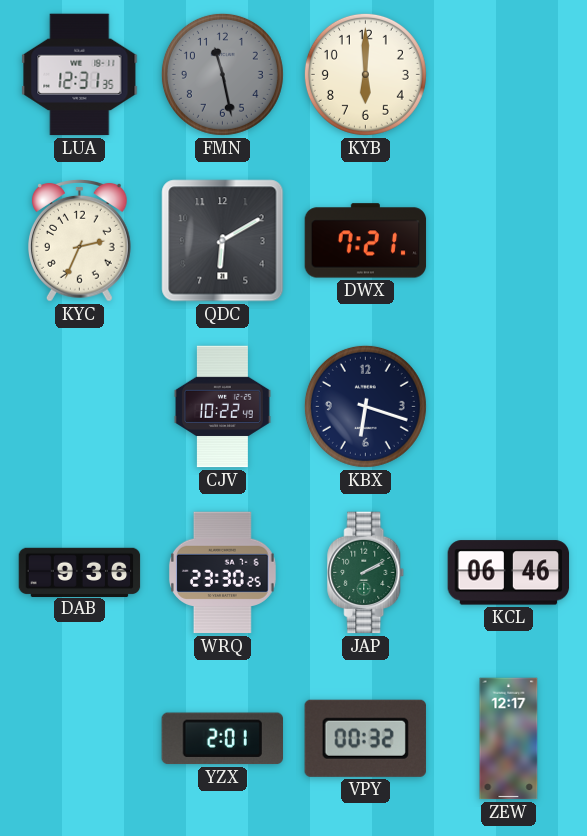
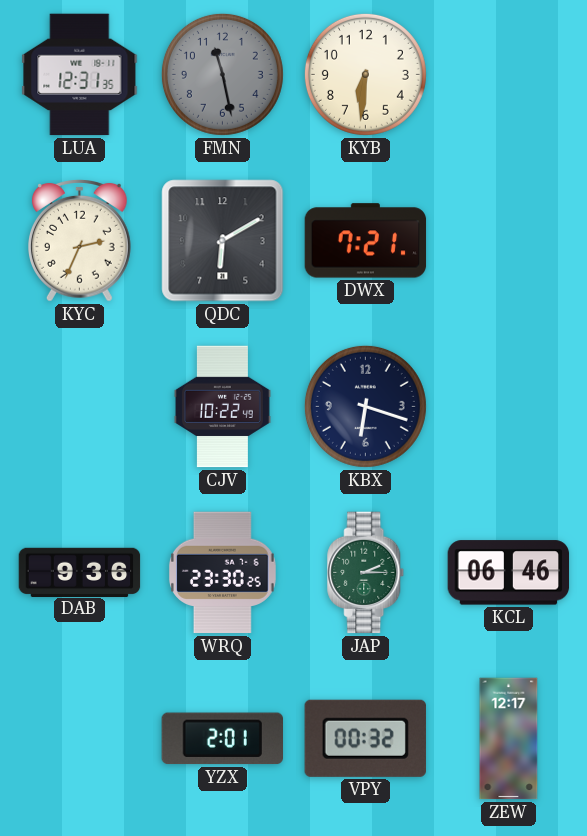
KYB: 6:00 -> 6:31
JAP: 2:10 -> 2:15
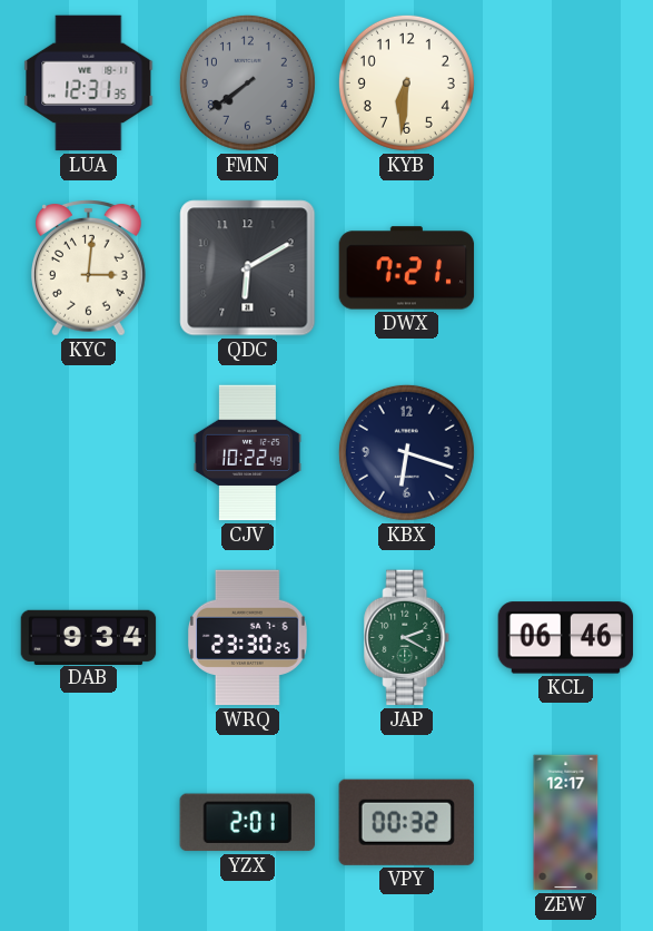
FMN: 11:28 -> 7:39
KYC: 2:34 -> 3:01
DAB: 9:36 -> 9:34
JAP: 2:15 -> 2:20
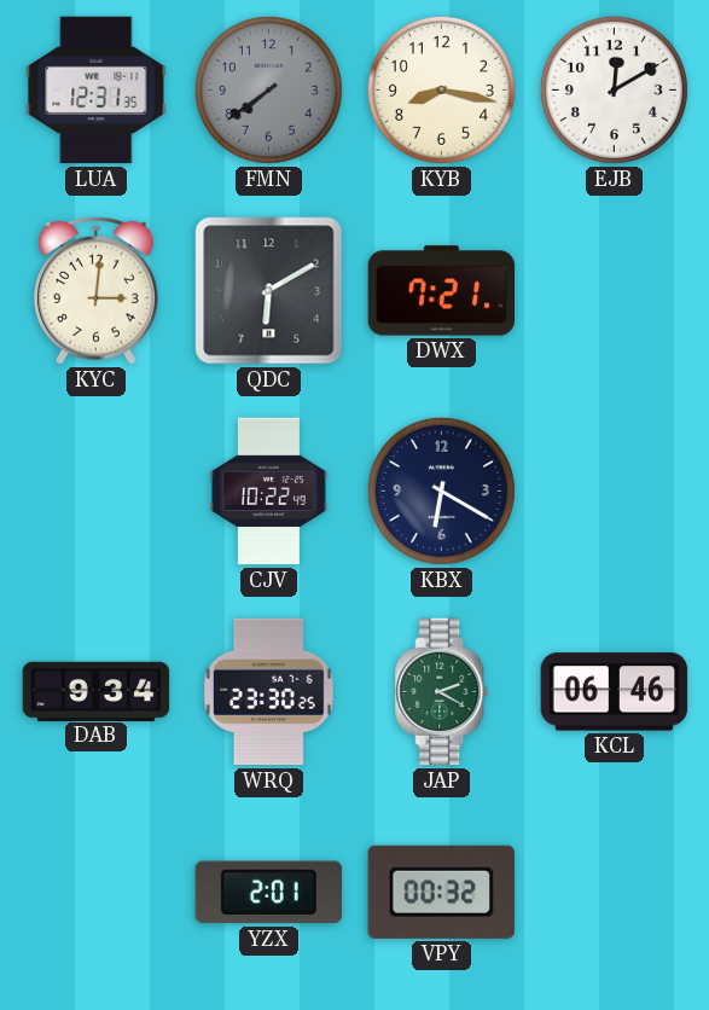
KYB: 6:31 -> 8:17
EJB: none -> 12:10
KBX: 6:18 -> 6:20
ZEW: 12:17 -> none
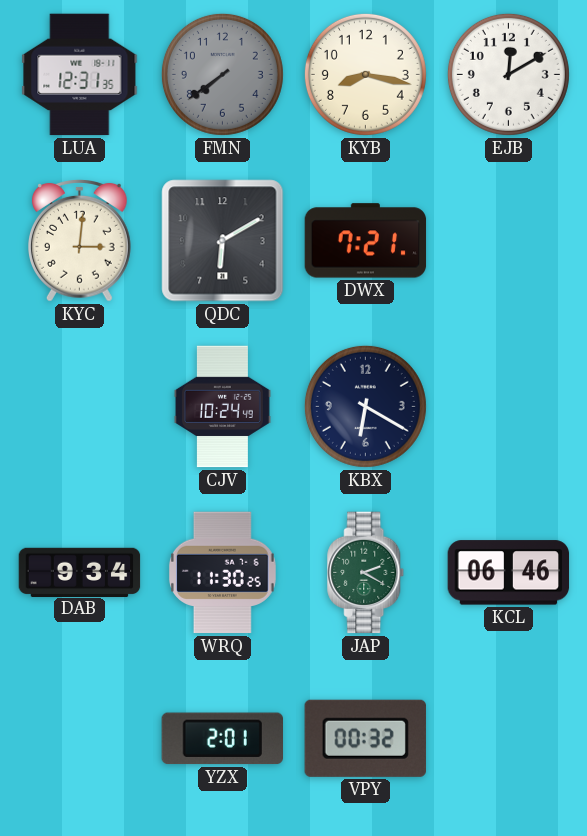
CJV: 10:22 -> 10:24
WRQ: 23:30 -> 11:30
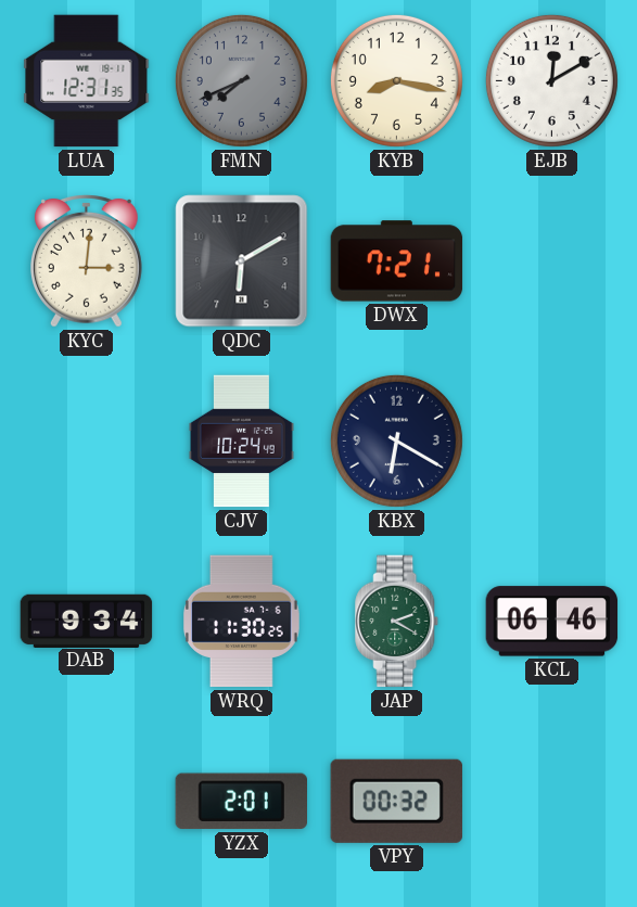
FMN: 7:39 -> 7:41
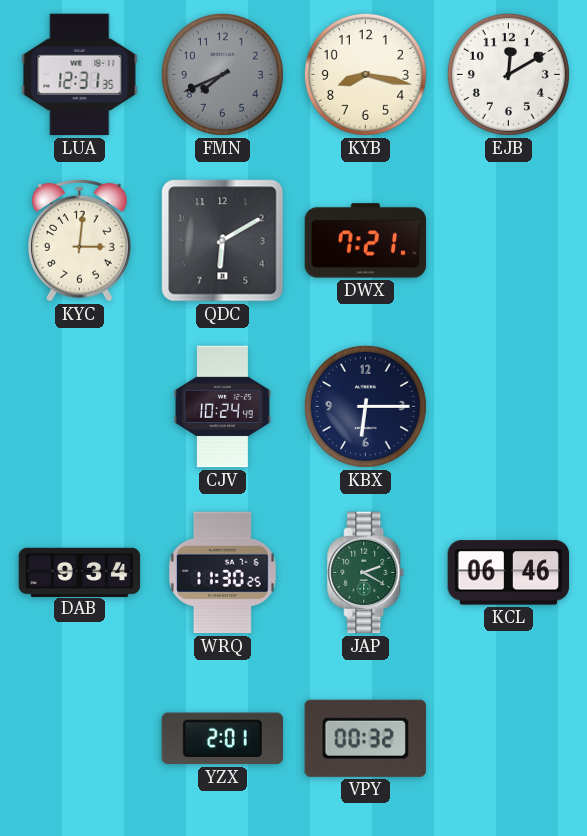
KBX: 6:20 -> 6:15
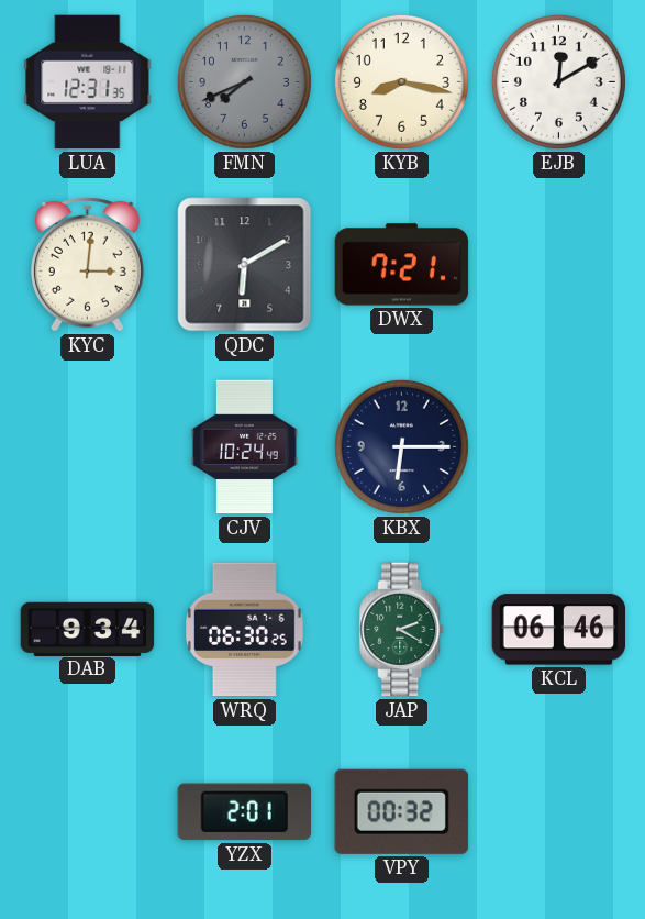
WRQ: 11:30 -> 06:30
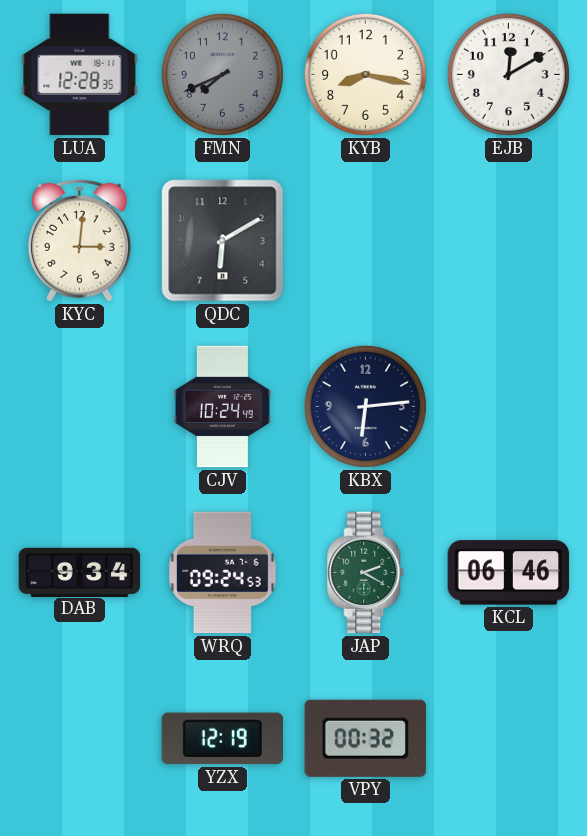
LUA: 12:31 -> 12:28
DWX: 7:21 -> none
KBX: 6:15 -> 6:14
WRQ: 06:30 -> 09:24
YZX: 2:01 -> 12:19
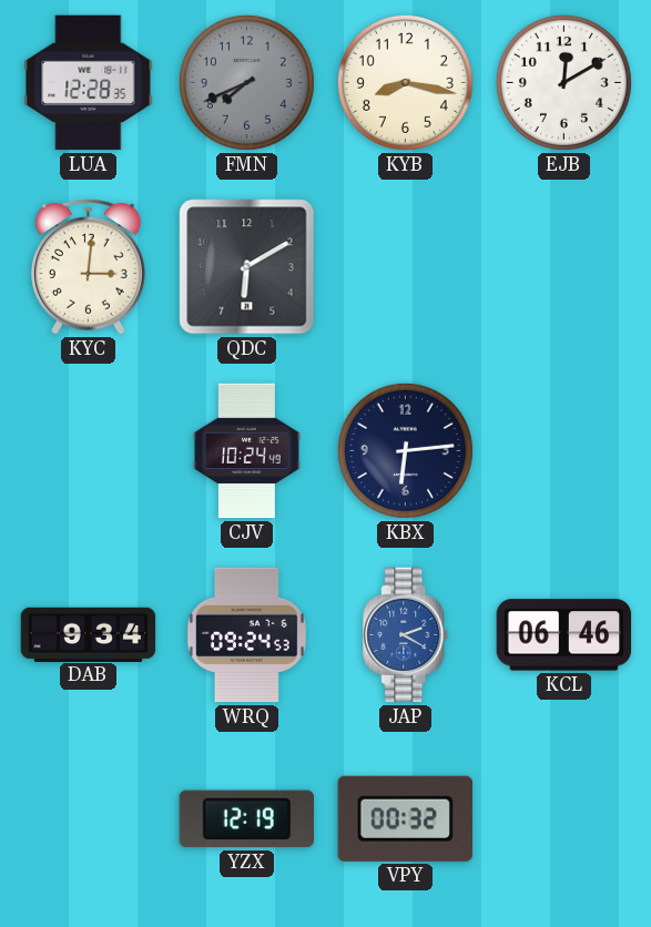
JAP dial: green -> blue
